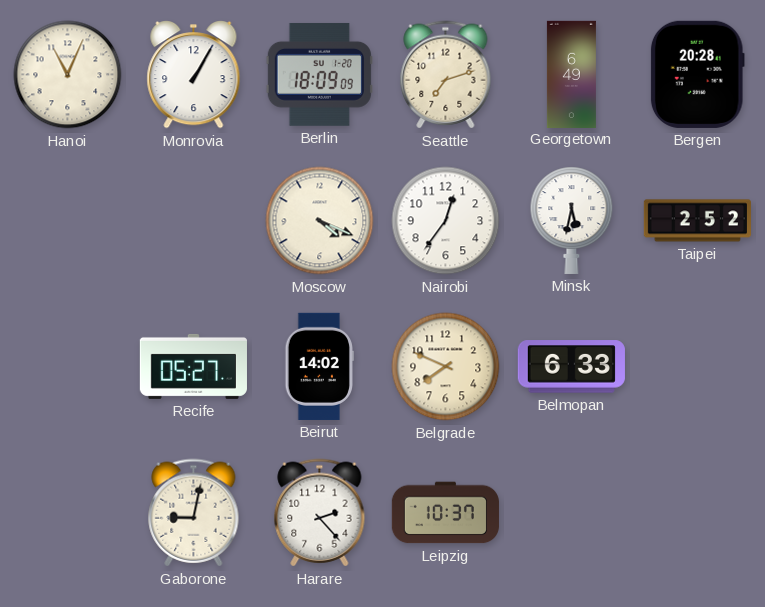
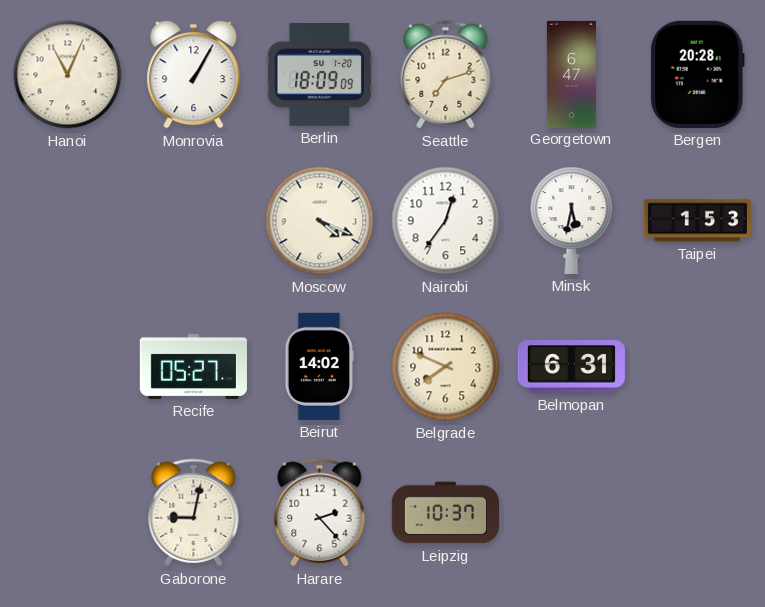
Georgetown: 6:49 -> 6:47
Taipei: 2:52 -> 1:53
Belmopan: 6:33 -> 6:31
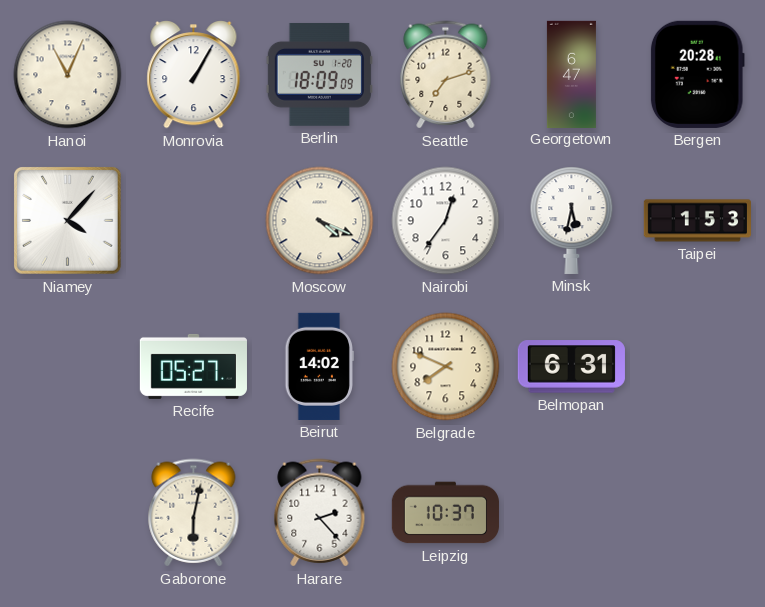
Niamey: none -> 4:07
Gaborone: 9:02 -> 6:02
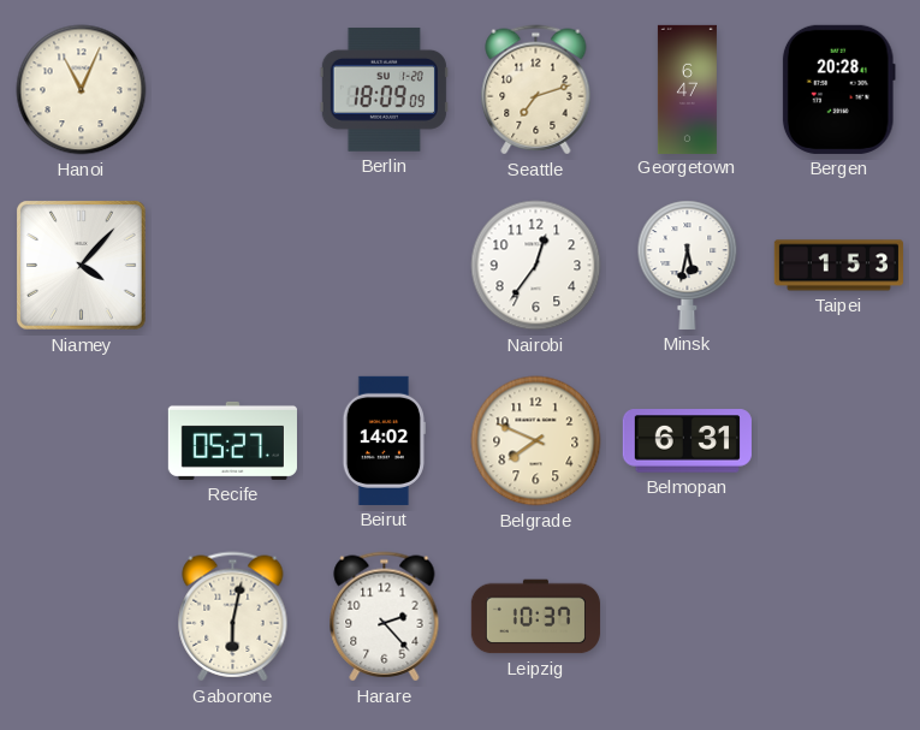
Monrovia: 1:05 -> none
Moscow: 4:19 -> none
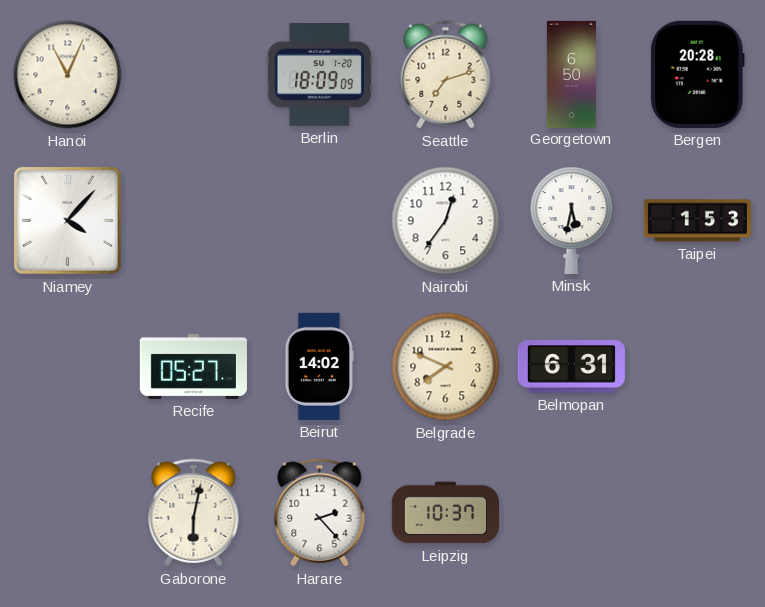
Georgetown: 6:47 -> 6:50
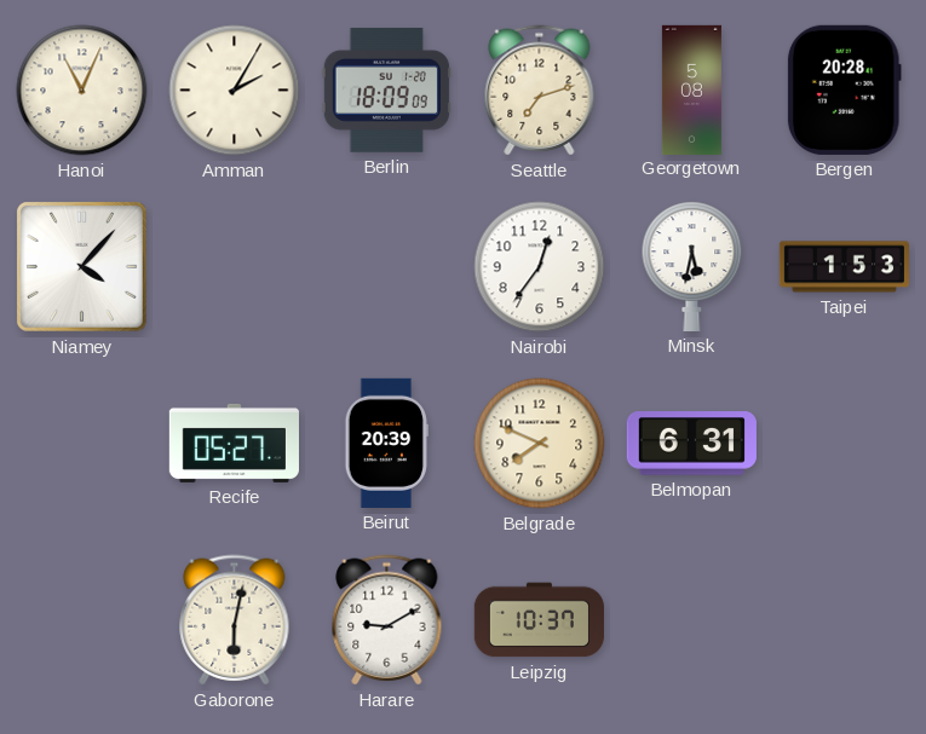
Amman: none -> 2:05
Georgetown: 6:50 -> 5:08
Beirut: 14:02 -> 20:39
Harare: 2:23 -> 9:10
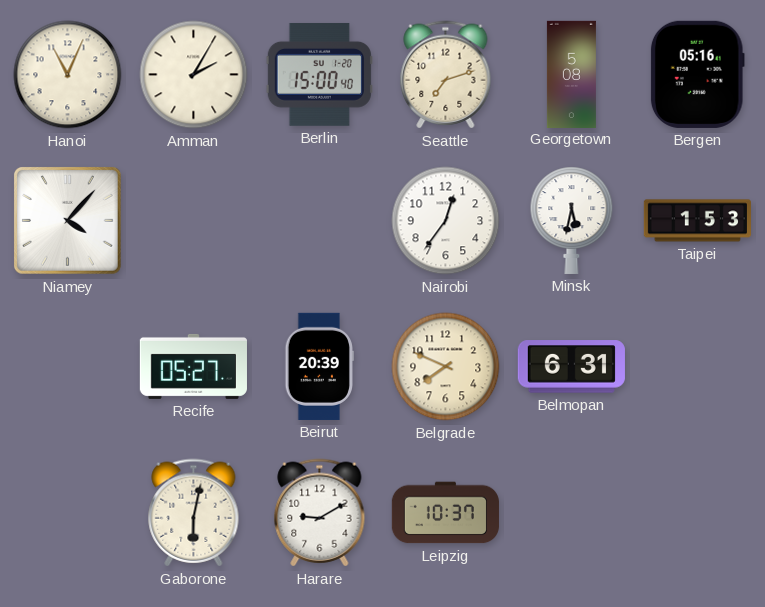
Berlin: 18:09 -> 15:00
Bergen: 20:28 -> 05:16
